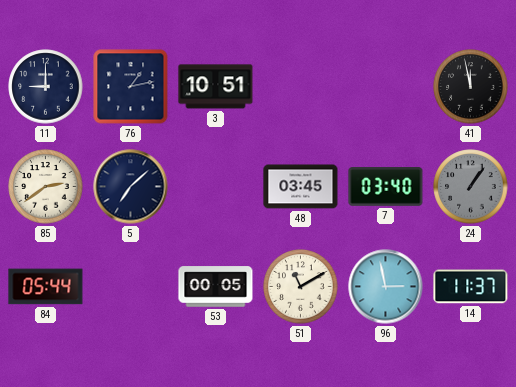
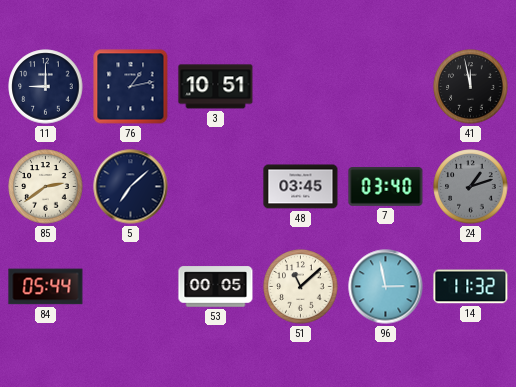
24: 1:06 -> 1:12
51: 11:10 -> 11:08
14: 11:37 -> 11:32
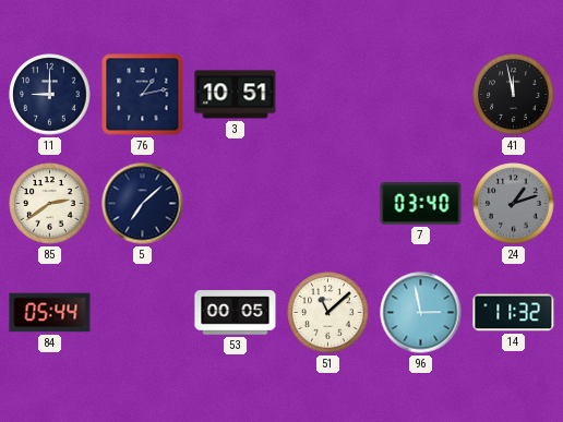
48: 03:45 -> none
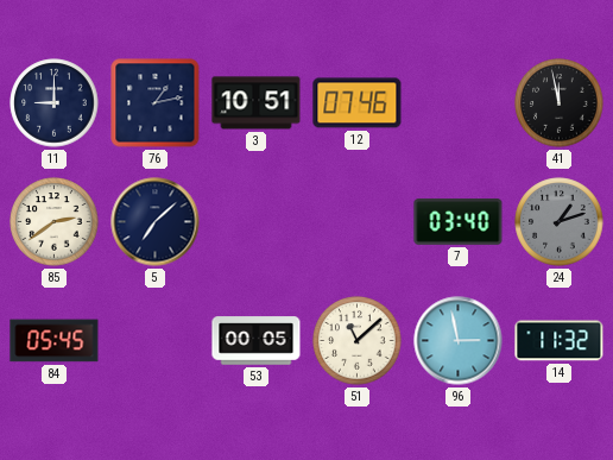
12: none -> 07:46
84: 05:44 -> 05:45
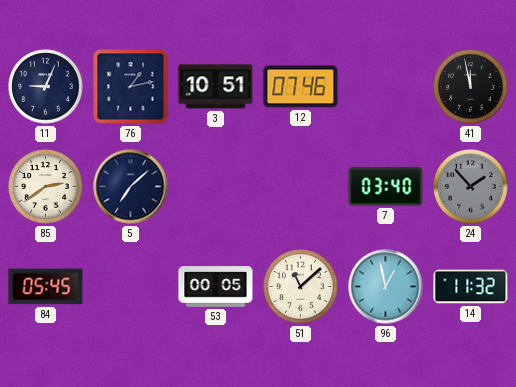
11: 9:00 -> 9:04
24: 1:12 -> 1:53
96: 2:58 -> 12:58
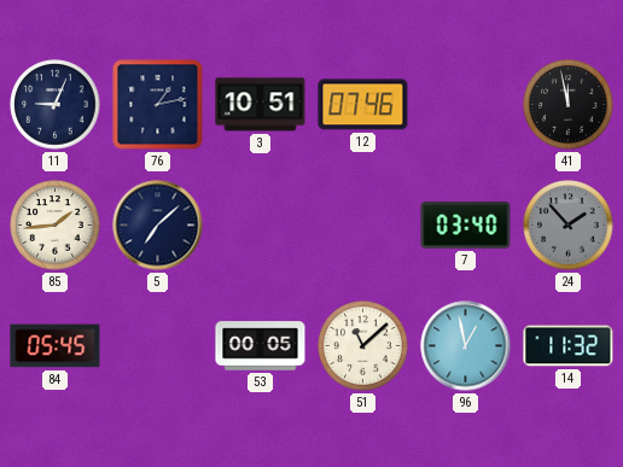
85: 2:39 -> 1:44
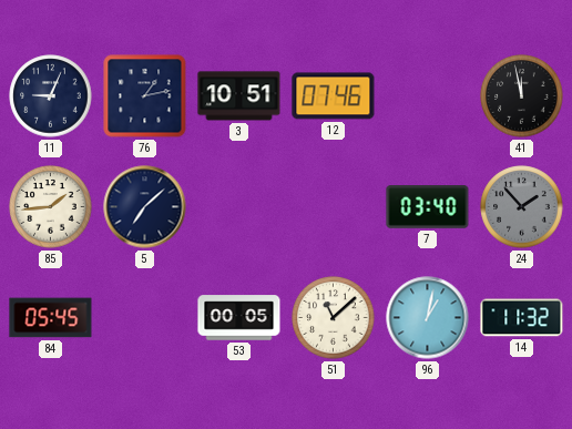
96: 12:58 -> 1:02
